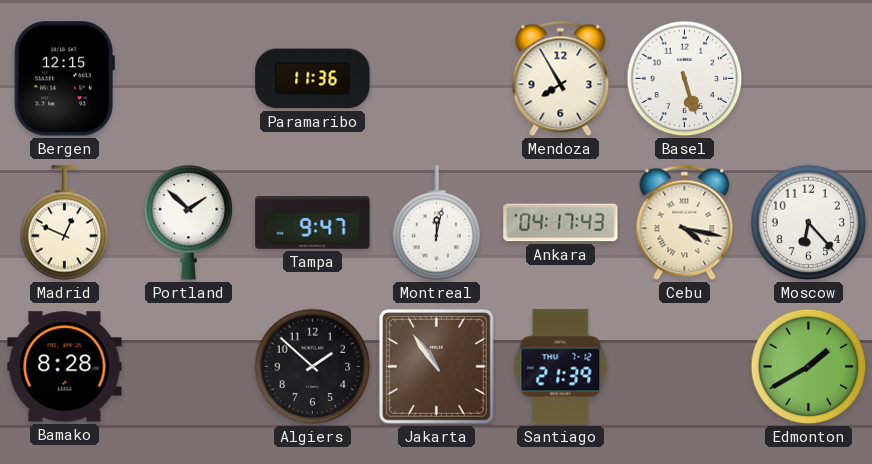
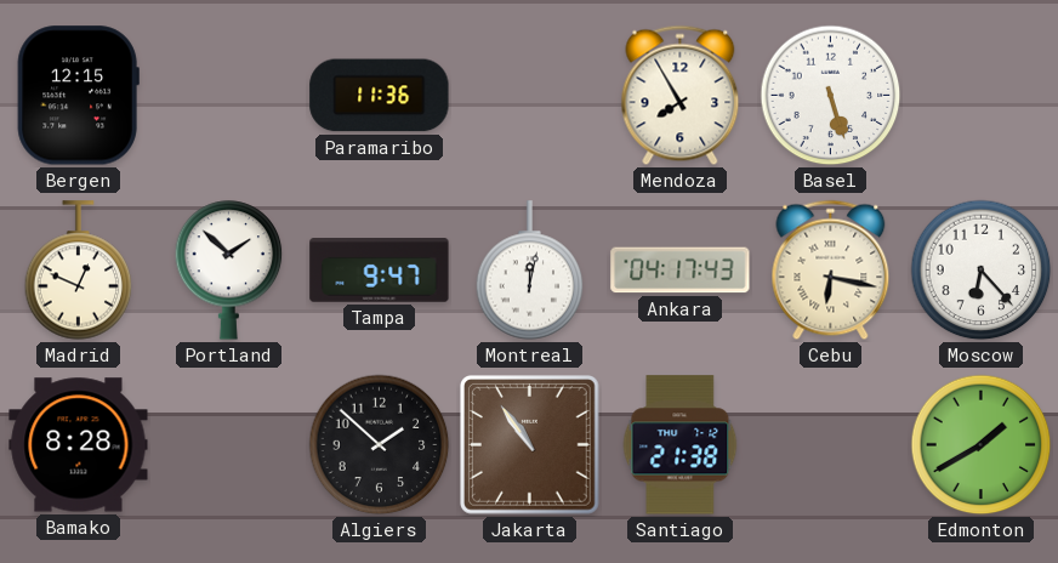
Cebu: 4:17 -> 6:17
Santiago: 21:39 -> 21:38
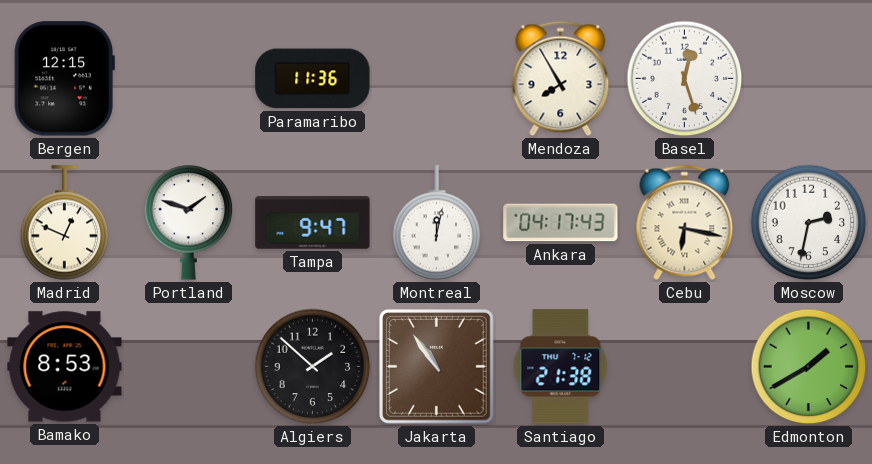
Basel: 5:27 -> 12:27
Portland: 1:52 -> 1:48
Moscow: 6:23 -> 2:32
Bamako: 8:28 -> 8:53
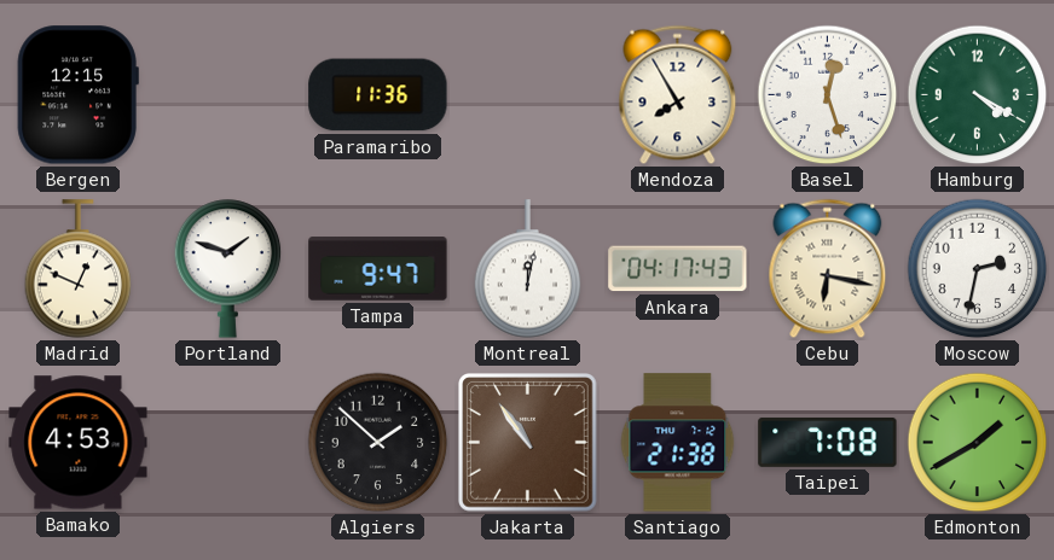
Hamburg: none -> 4:20
Bamako: 8:53 -> 4:53
Taipei: none -> 7:08
